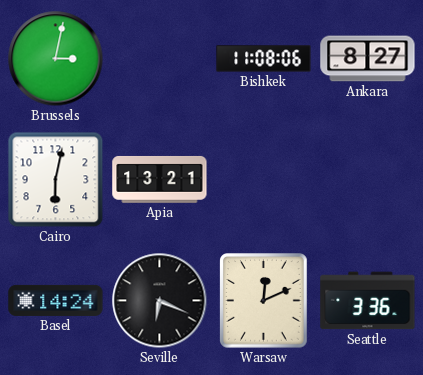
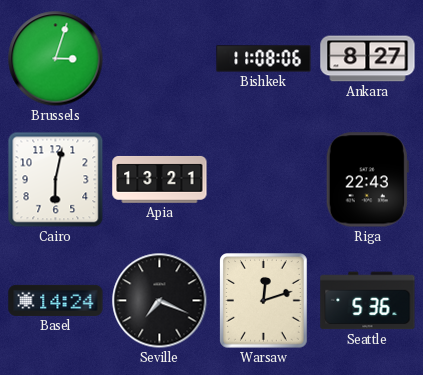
Brussels: 3:02 -> 3:03
Riga: none -> 22:43
Seville: 6:19 -> 7:19
Warsaw: 12:11 -> 12:12
Seattle: 3:36 -> 5:36
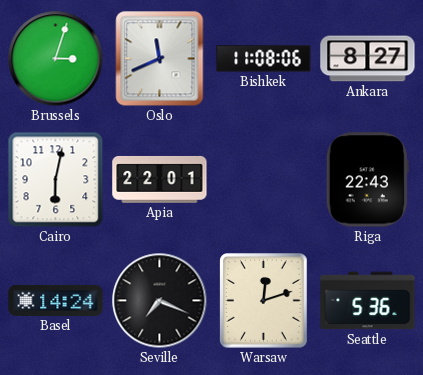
Oslo: none -> 11:41
Apia: 13:21 -> 22:01
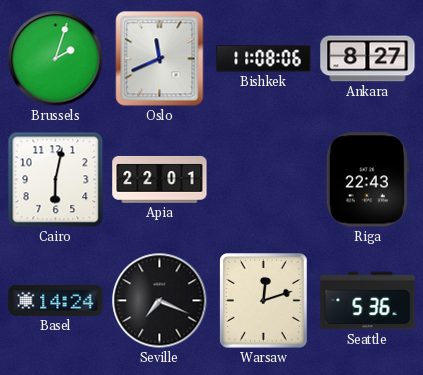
Brussels: 3:03 -> 2:03
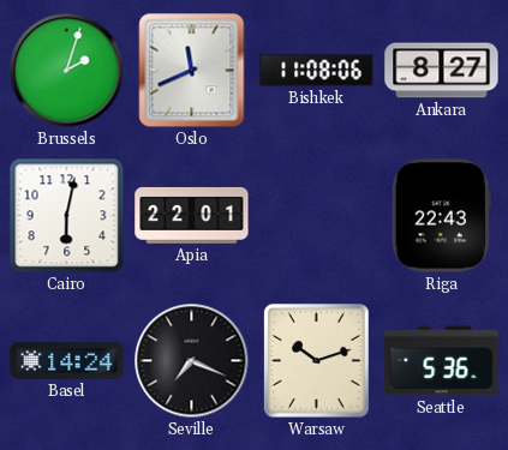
Warsaw: 12:12 -> 10:12
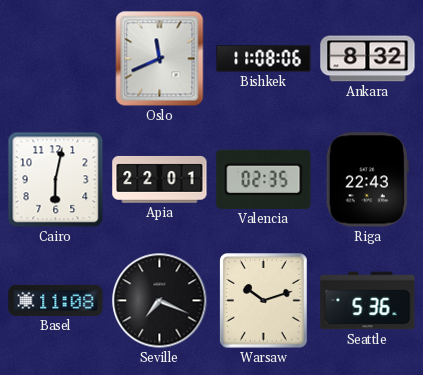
Brussels: 2:03 -> none
Ankara: 8:27 -> 8:32
Valencia: none -> 02:35
Basel: 14:24 -> 11:08
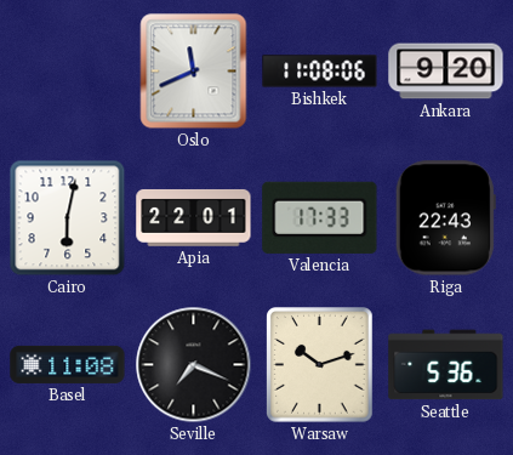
Ankara: 8:32 -> 9:20
Valencia: 02:35 -> 17:33
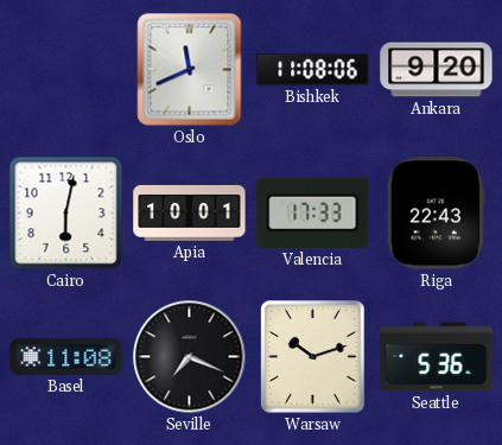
Apia: 22:01 -> 10:01
